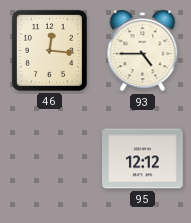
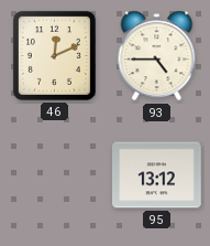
46: 12:16 -> 12:11
95: 12:12 -> 13:12
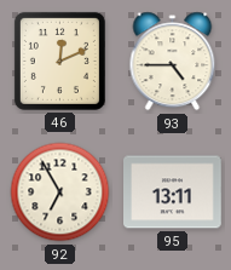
92: none -> 6:55
95: 13:12 -> 13:11
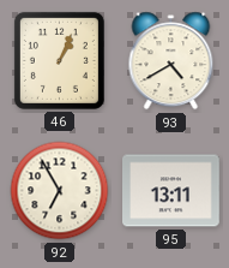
46: 12:11 -> 1:04
93: 4:45 -> 4:40
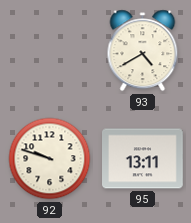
46: 1:04 -> none
92: 6:55 -> 9:48
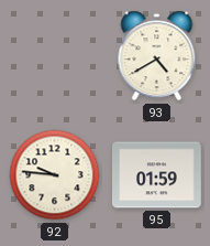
92: 9:48 -> 9:46
95: 13:11 -> 01:59
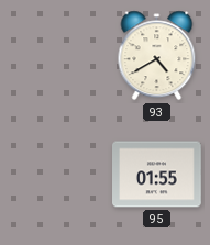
92: 9:46 -> none
95: 01:59 -> 01:55
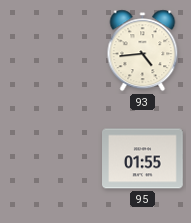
93: 4:40 -> 4:44
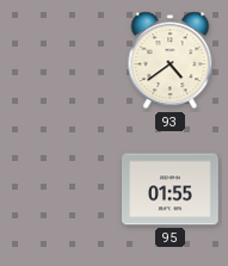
93: 4:44 -> 4:39
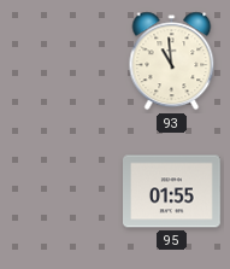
93: 4:39 -> 10:59
